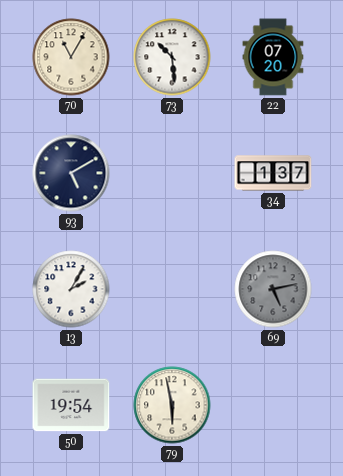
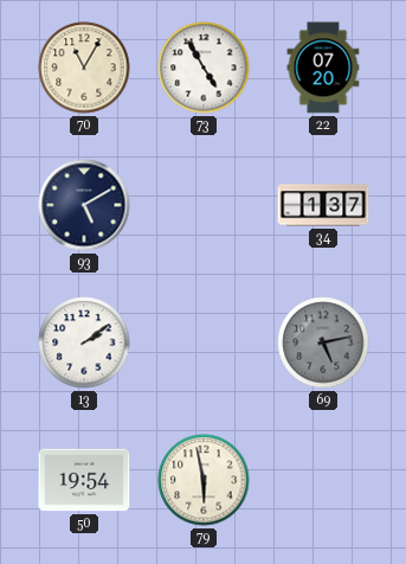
73: 10:29 -> 4:55
13: 2:05 -> 2:09
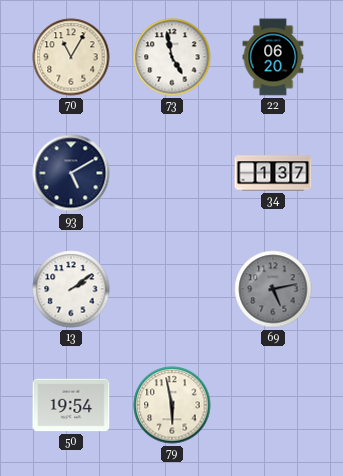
73: 4:55 -> 4:58
22: 07:20 -> 06:20
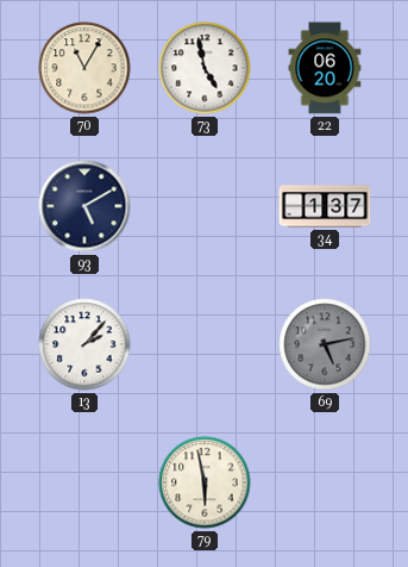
13: 2:09 -> 2:07
50: 19:54 -> none
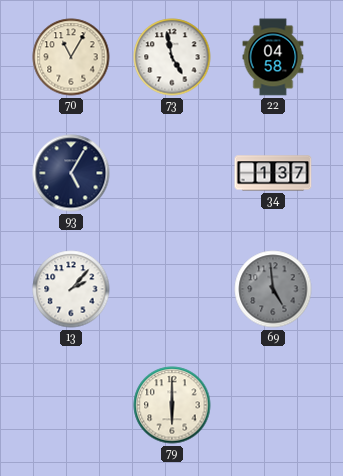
22: 06:20 -> 04:58
93: 5:10 -> 5:05
69: 5:13 -> 4:59
79: 5:58 -> 6:00
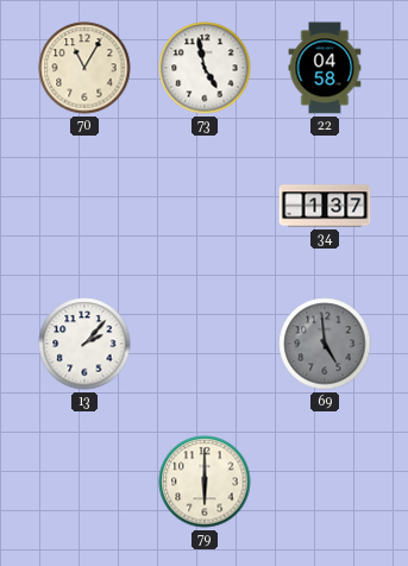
93: 5:05 -> none
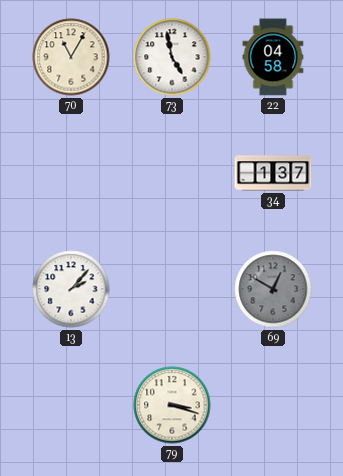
69: 4:59 -> 12:50
79: 6:00 -> 3:18
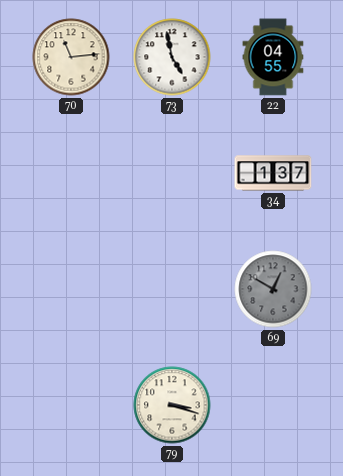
70: 11:05 -> 11:14
22: 04:58 -> 04:55
13: 2:07 -> none
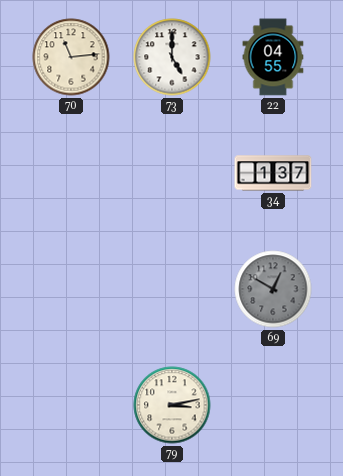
73: 4:58 -> 5:00
79: 3:18 -> 3:13
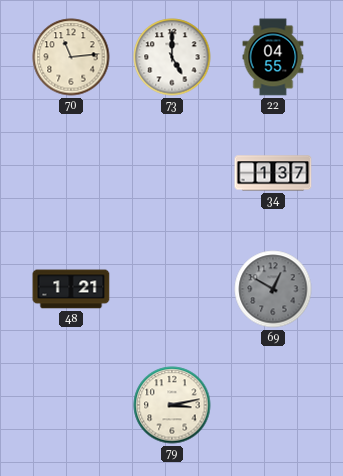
48: none -> 1:21
